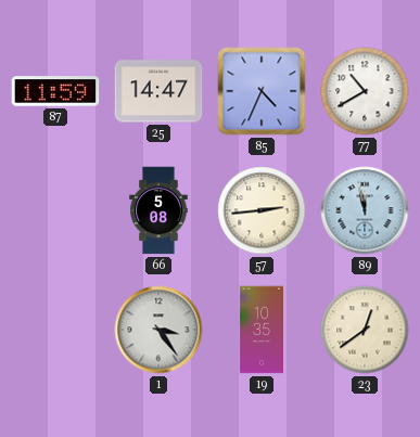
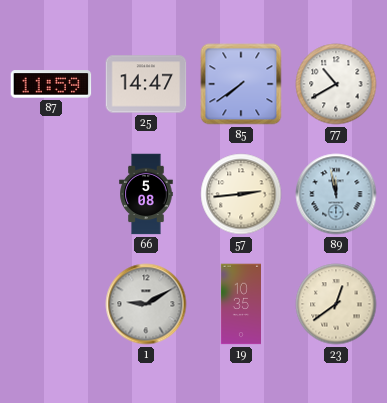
85: 4:34 -> 7:39
1: 3:24 -> 9:10
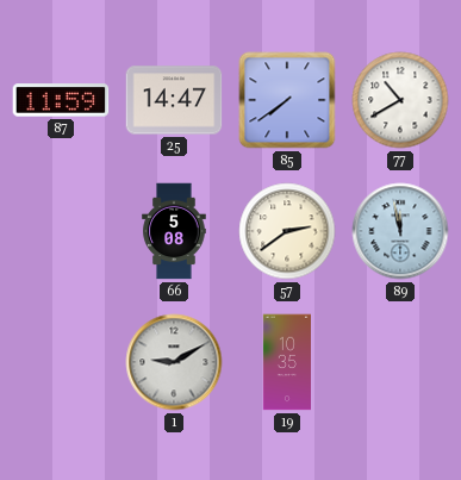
57: 2:44 -> 2:39
23: 12:39 -> none
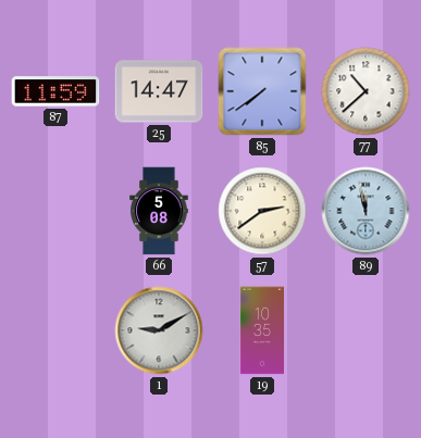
77: 10:40 -> 10:38
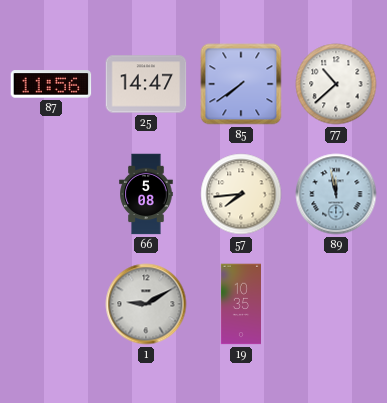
87: 11:59 -> 11:56
57: 2:39 -> 7:44
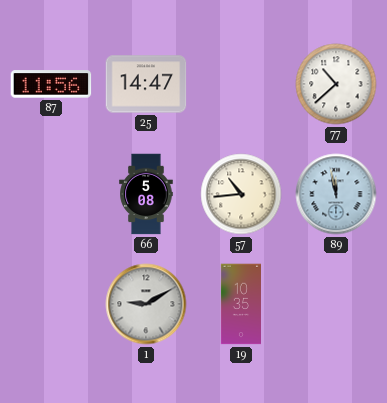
85: 7:39 -> none
57: 7:44 -> 10:44
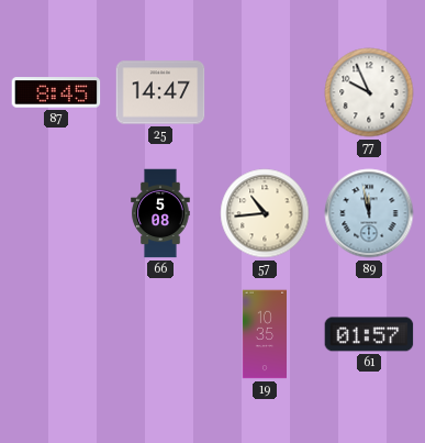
87: 11:56 -> 8:45
77: 10:38 -> 9:56
1: 9:10 -> none
61: none -> 01:57
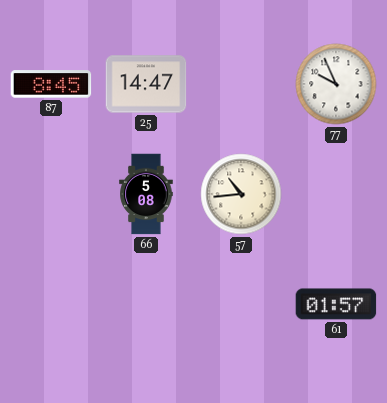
89: 11:58 -> none
19: 10:35 -> none
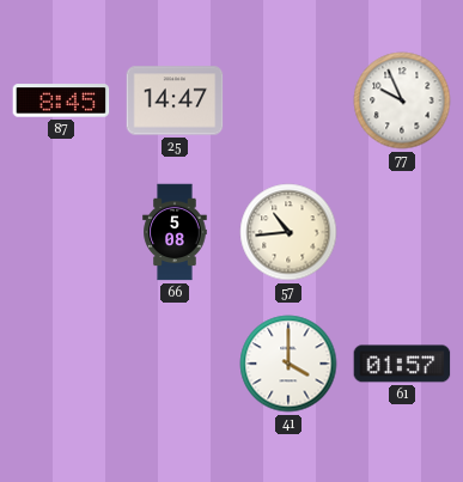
41: none -> 4:00
